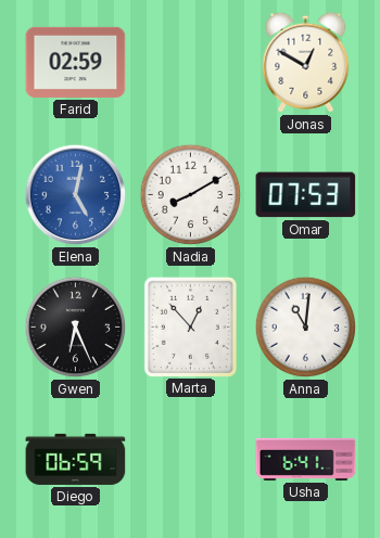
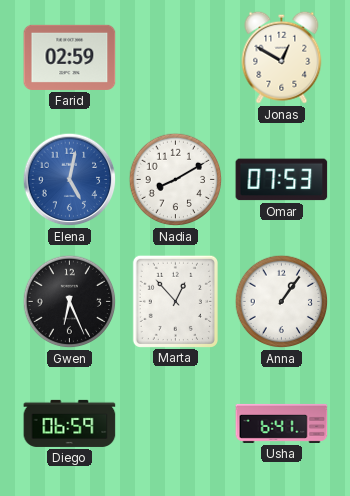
Anna: 11:01 -> 1:06
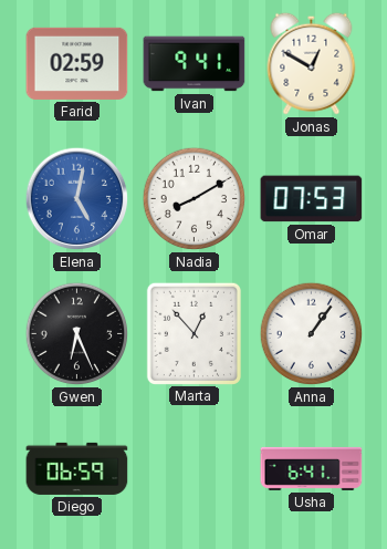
Ivan: none -> 9:41
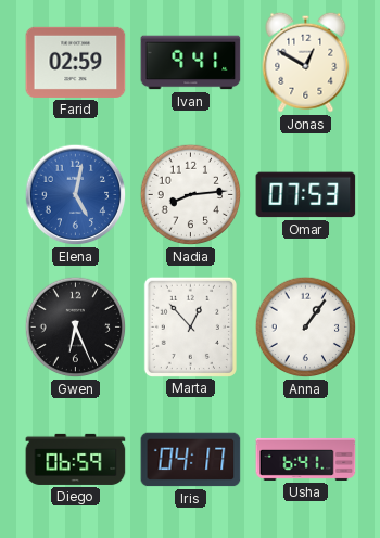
Nadia: 8:10 -> 8:14
Iris: none -> 04:17
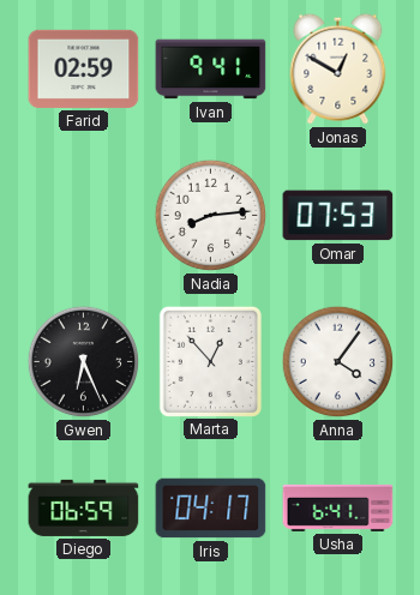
Elena: 5:02 -> none
Anna: 1:06 -> 4:06
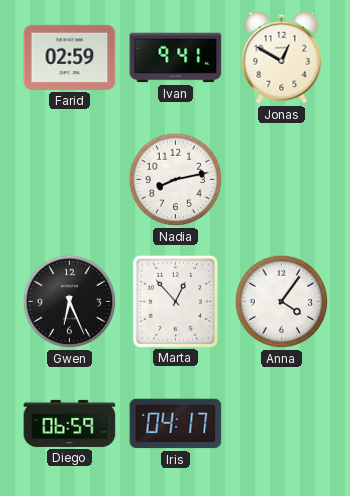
Nadia: 8:14 -> 8:13
Omar: 07:53 -> none
Usha: 6:41 -> none
